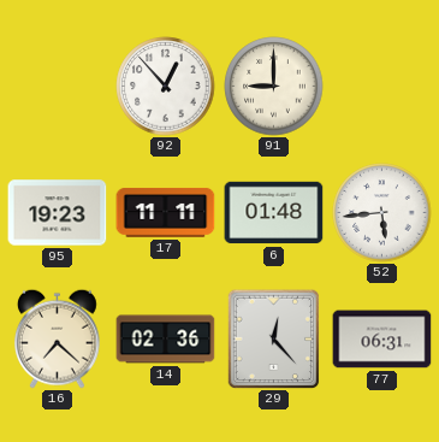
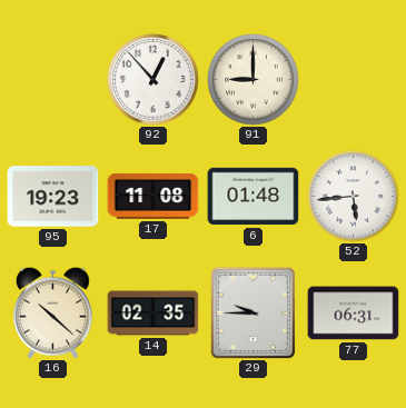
17: 11:11 -> 11:08
16: 7:22 -> 10:22
14: 02:36 -> 02:35
29: 12:23 -> 9:45
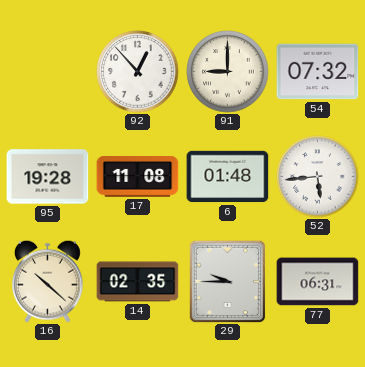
54: none -> 07:32
95: 19:23 -> 19:28
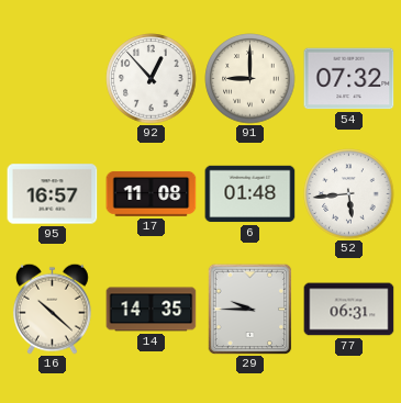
95: 19:28 -> 16:57
14: 02:35 -> 14:35
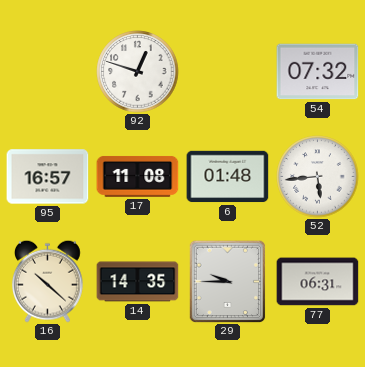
92: 12:53 -> 12:48
91: 9:00 -> none
